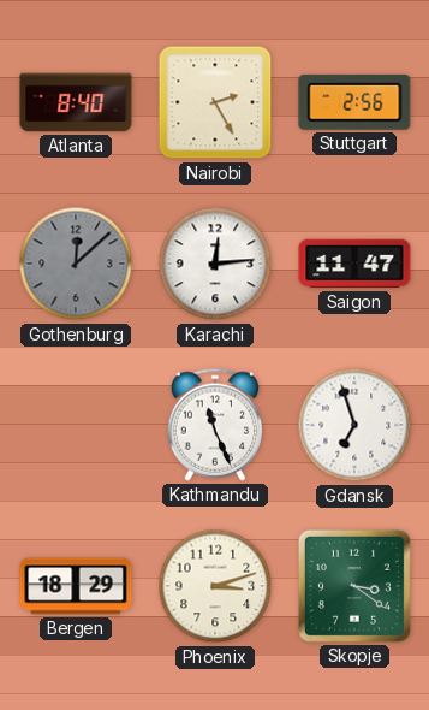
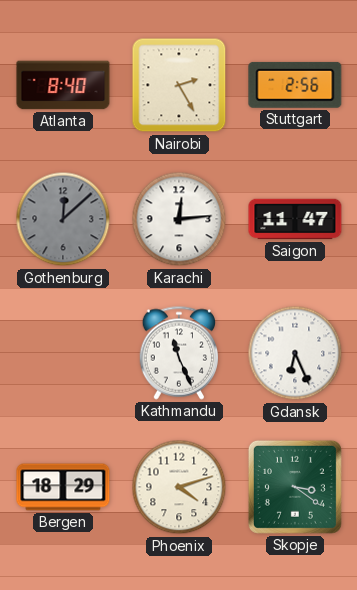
Gdansk: 6:57 -> 6:26
Phoenix: 3:12 -> 4:12
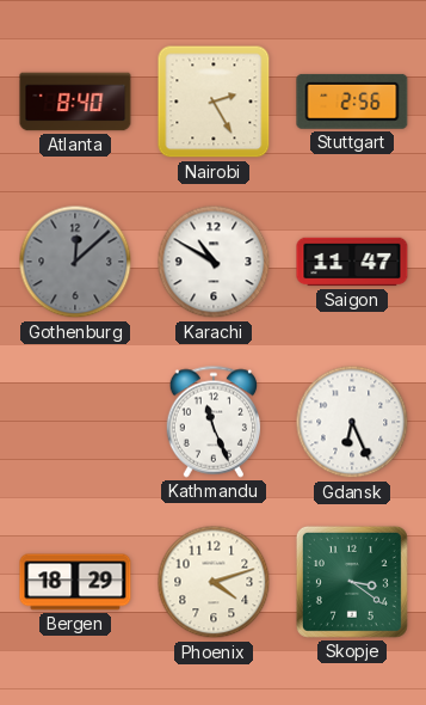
Karachi: 12:14 -> 10:50
